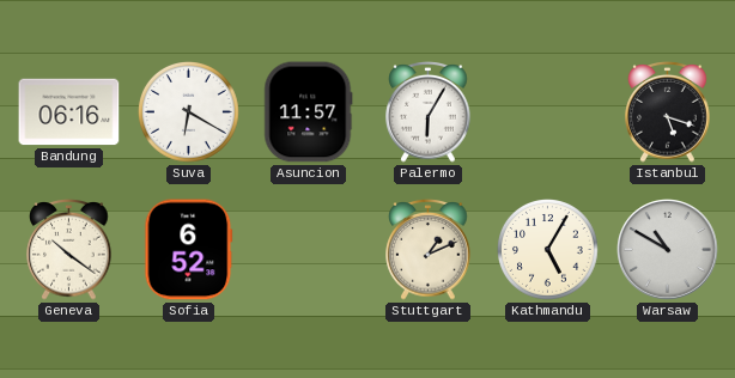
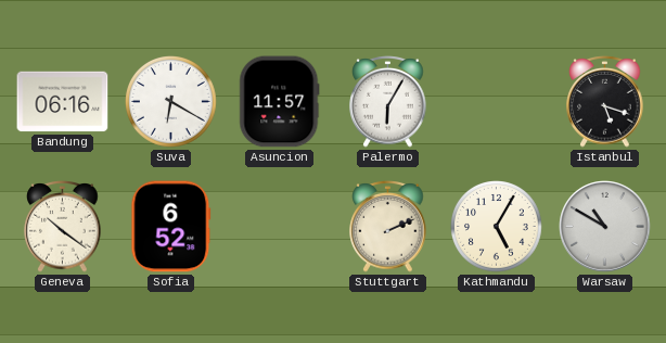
Stuttgart: 1:11 -> 2:11
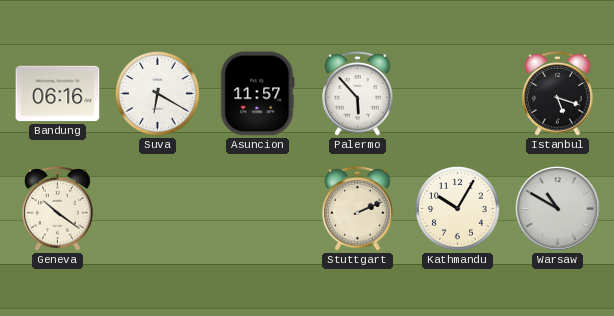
Palermo: 6:05 -> 5:53
Sofia: 6:52 -> none
Kathmandu: 5:05 -> 10:05
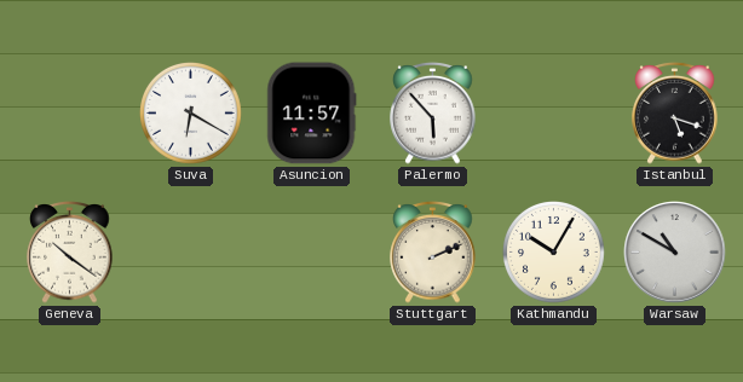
Bandung: 06:16 -> none
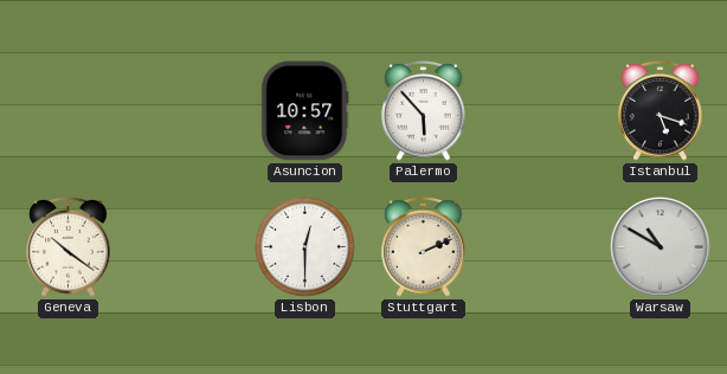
Suva: 6:20 -> none
Asuncion: 11:57 -> 10:57
Lisbon: none -> 12:30
Kathmandu: 10:05 -> none
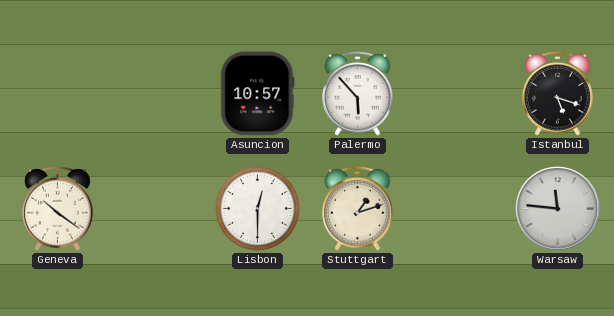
Stuttgart: 2:11 -> 1:12
Warsaw: 10:50 -> 11:46
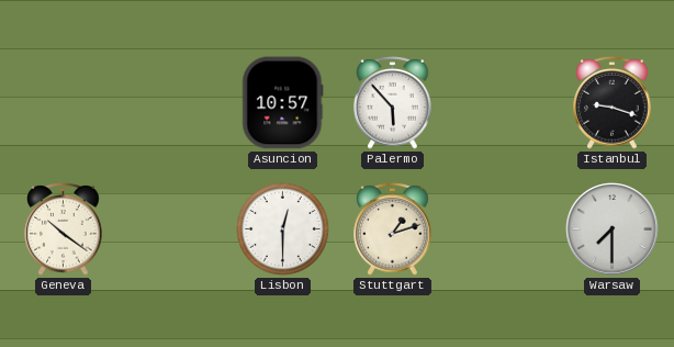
Istanbul: 5:18 -> 9:18
Warsaw: 11:46 -> 7:30
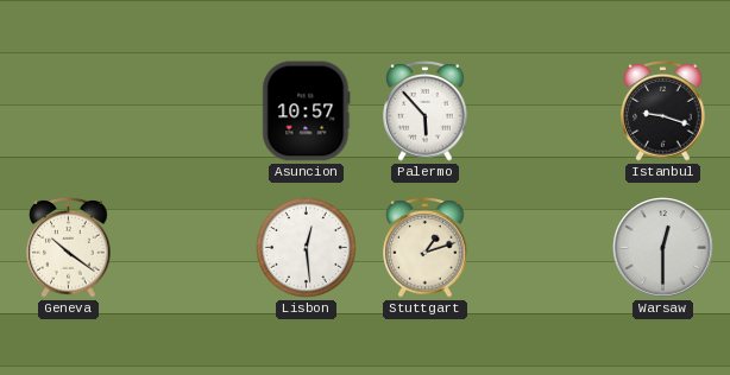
Lisbon: 12:30 -> 12:29
Warsaw: 7:30 -> 12:30
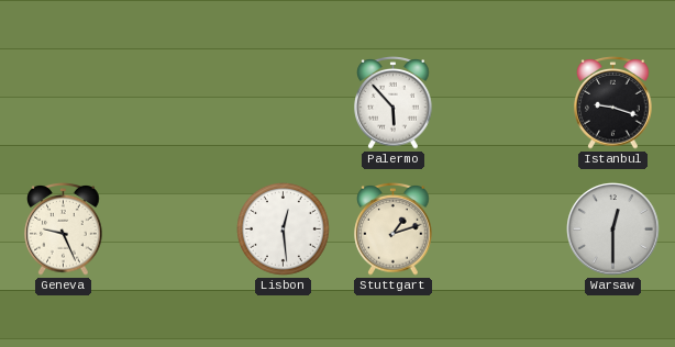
Asuncion: 10:57 -> none
Geneva: 10:21 -> 9:26
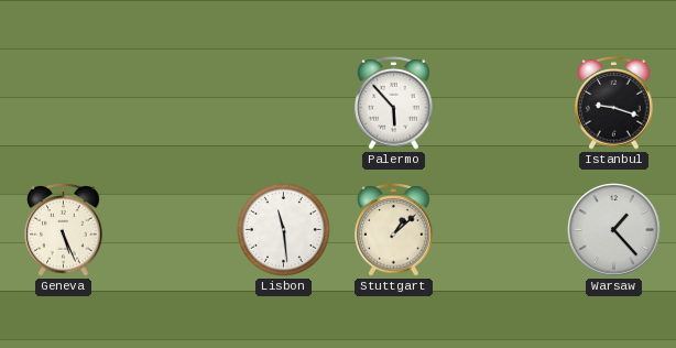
Geneva: 9:26 -> 5:26
Lisbon: 12:29 -> 11:29
Stuttgart: 1:12 -> 1:08
Warsaw: 12:30 -> 1:23
